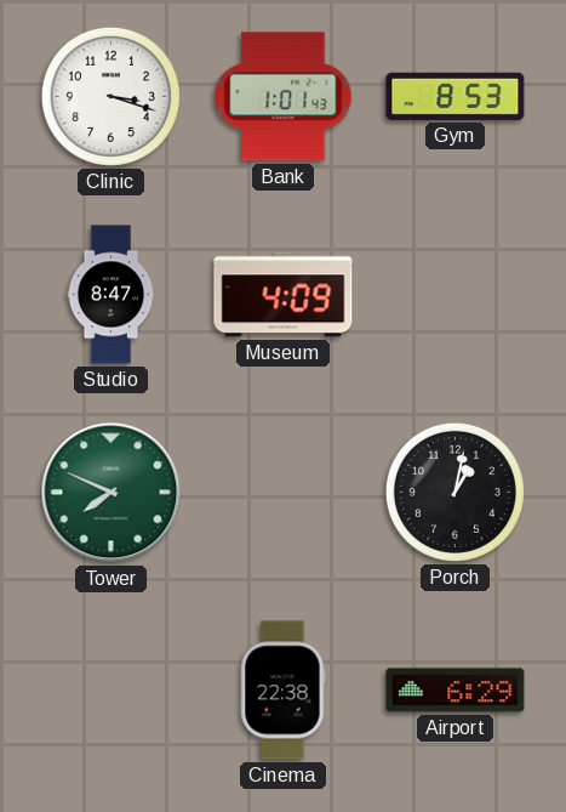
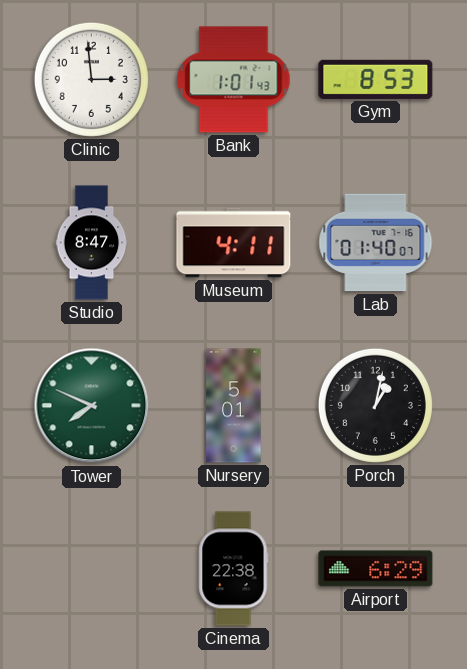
Clinic: 3:18 -> 2:59
Museum: 4:09 -> 4:11
Lab: none -> 01:40
Nursery: none -> 5:01
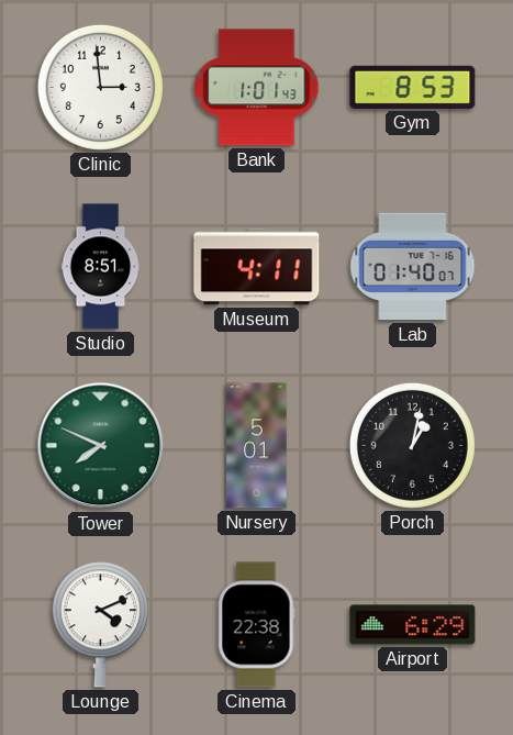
Studio: 8:47 -> 8:51
Lounge: none -> 4:11
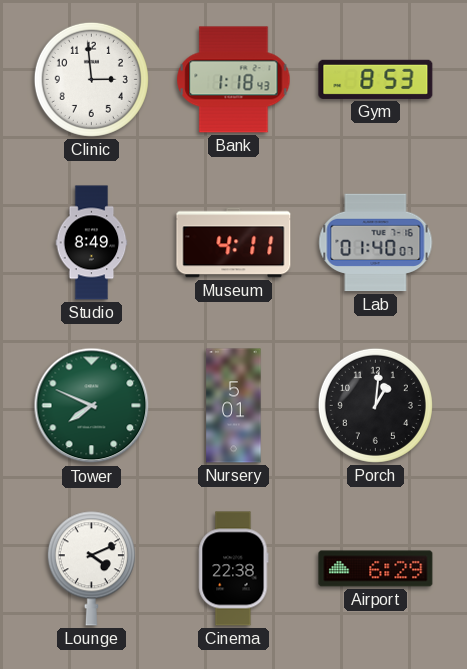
Bank: 1:01 -> 1:18
Studio: 8:51 -> 8:49
Porch: 1:02 -> 1:01
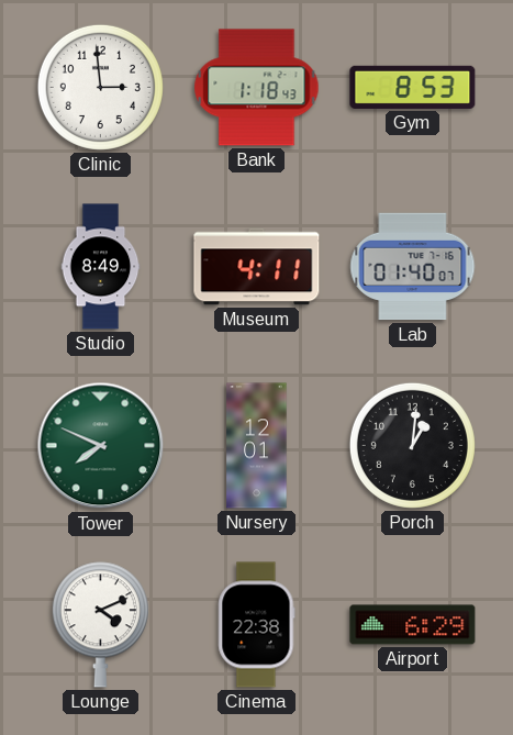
Nursery: 5:01 -> 12:01
